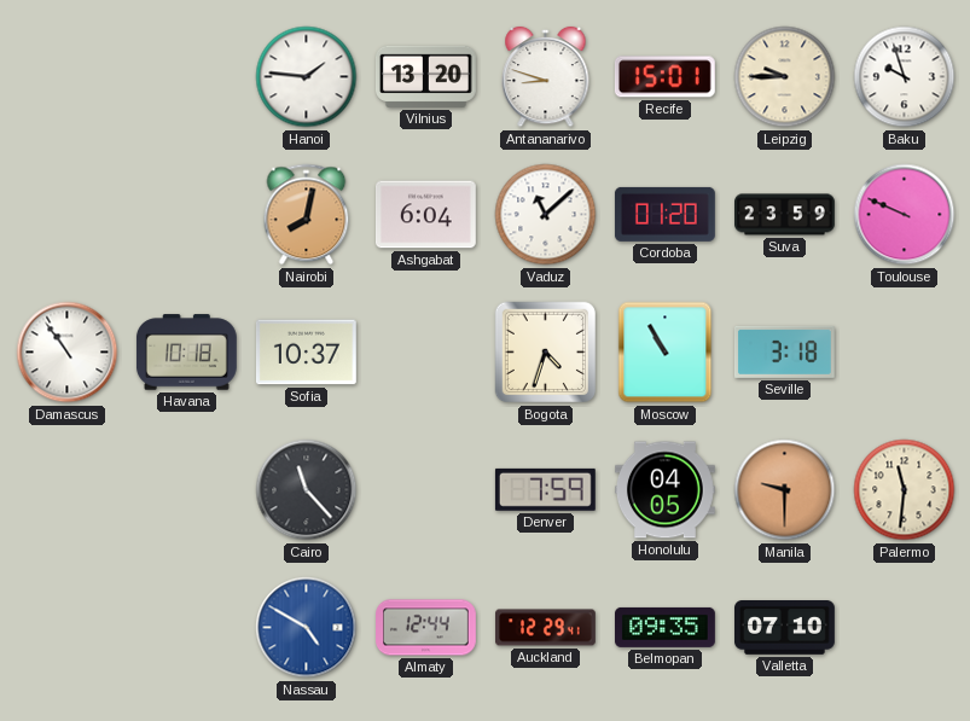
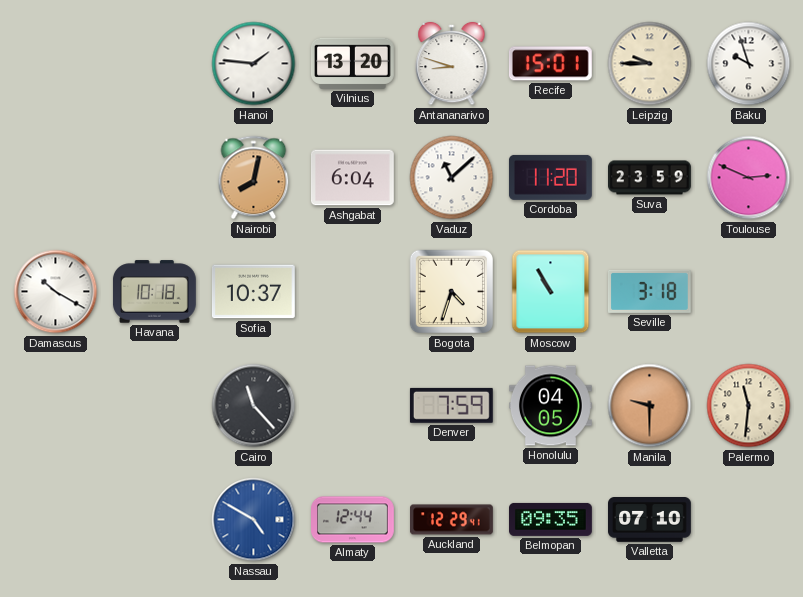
Cordoba: 01:20 -> 11:20
Toulouse: 9:49 -> 2:49
Damascus: 10:54 -> 10:20
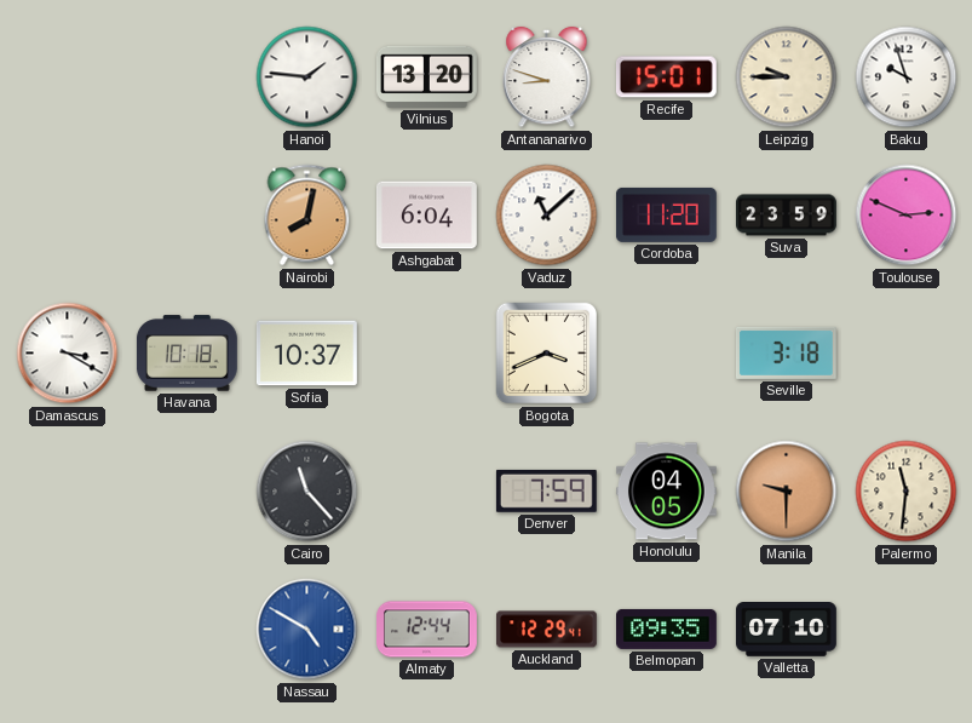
Damascus: 10:20 -> 3:20
Bogota: 4:33 -> 3:41
Moscow: 10:55 -> none
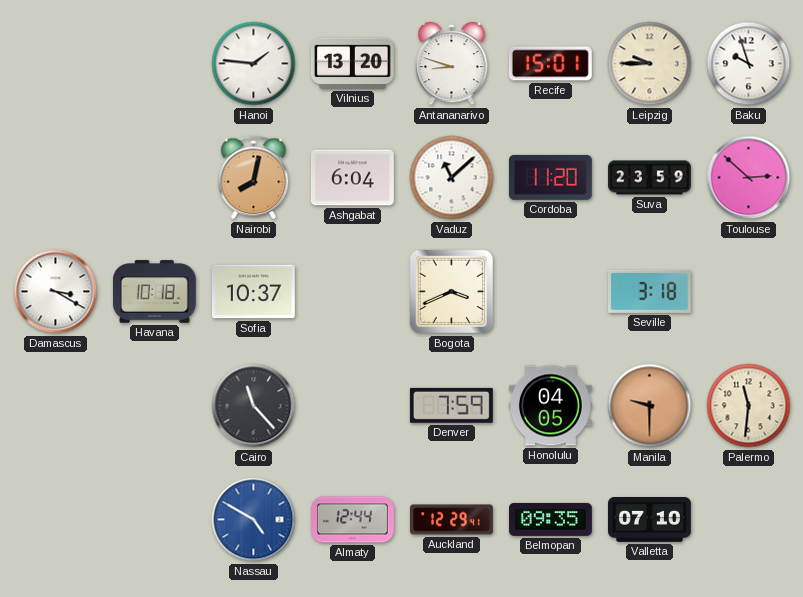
Toulouse: 2:49 -> 2:52
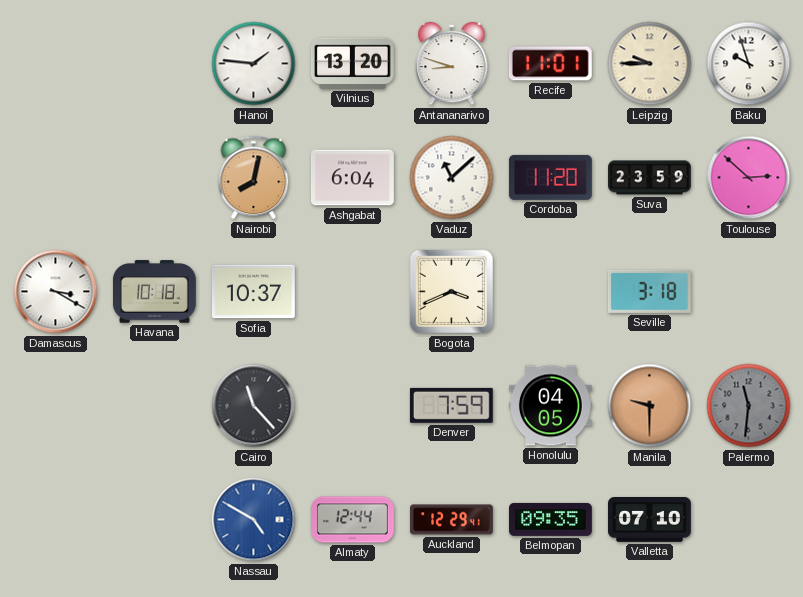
Recife: 15:01 -> 11:01
Palermo dial: cream -> grey
